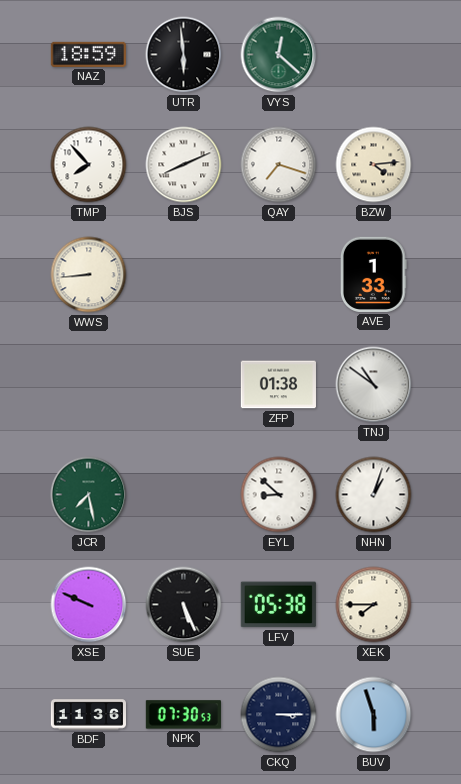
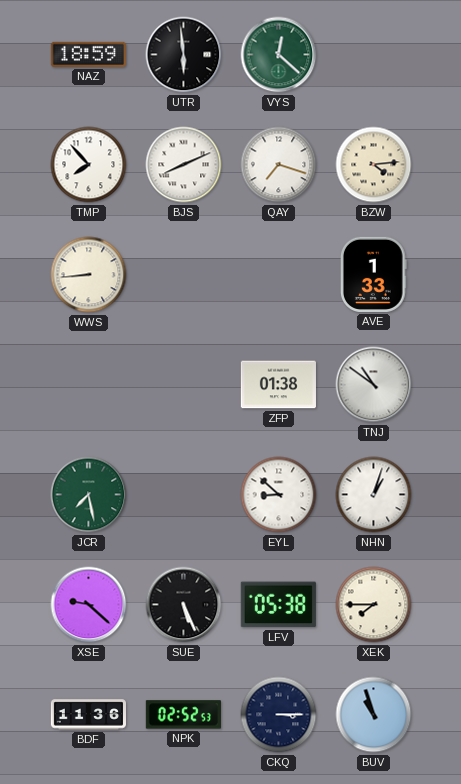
XSE: 9:49 -> 9:22
NPK: 07:30 -> 02:52
BUV: 5:57 -> 10:57
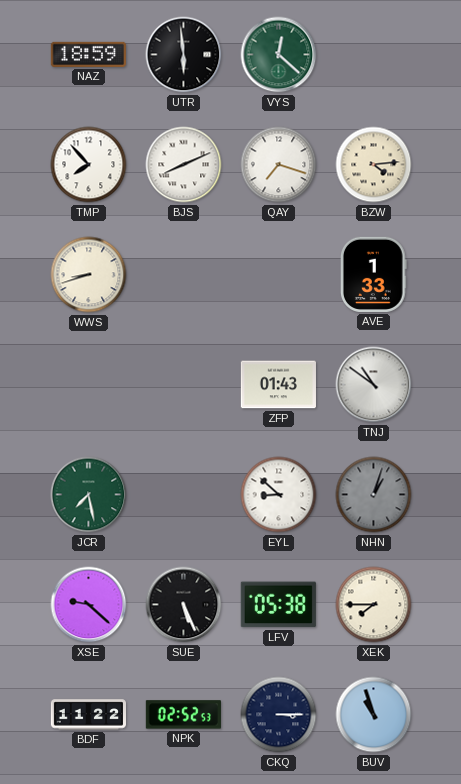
WWS: 8:44 -> 8:42
ZFP: 01:38 -> 01:43
NHN dial: white -> grey
BDF: 11:36 -> 11:22
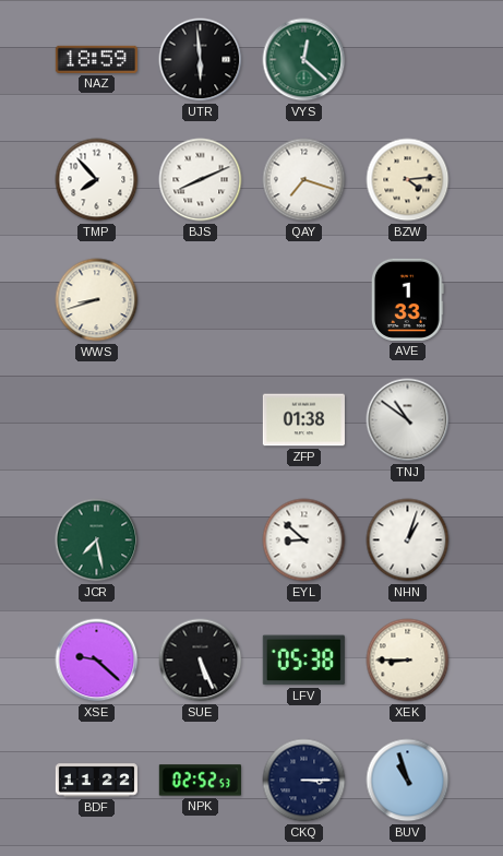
ZFP: 01:43 -> 01:38
NHN dial: grey -> white
XEK: 7:45 -> 8:45
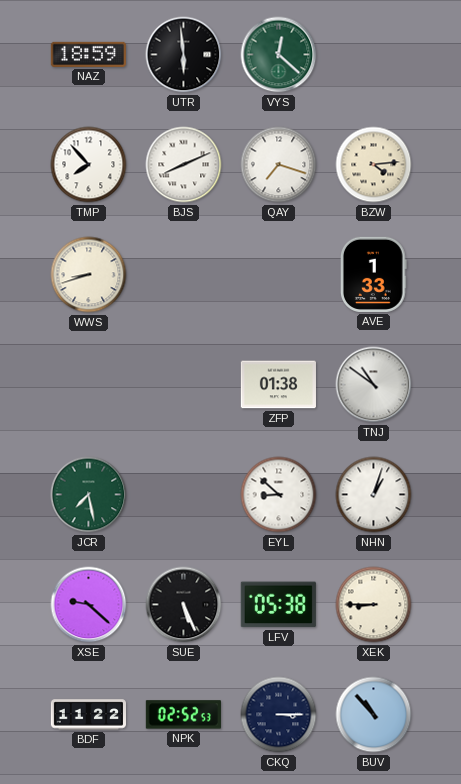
BUV: 10:57 -> 10:53
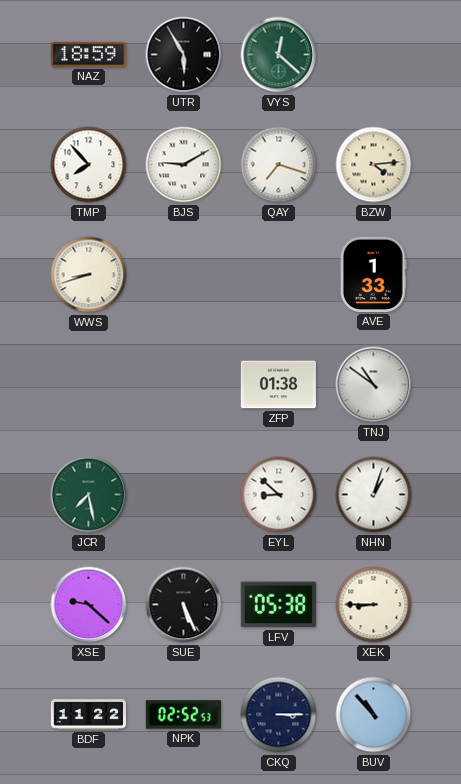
UTR: 5:59 -> 5:55
BJS: 8:11 -> 9:10
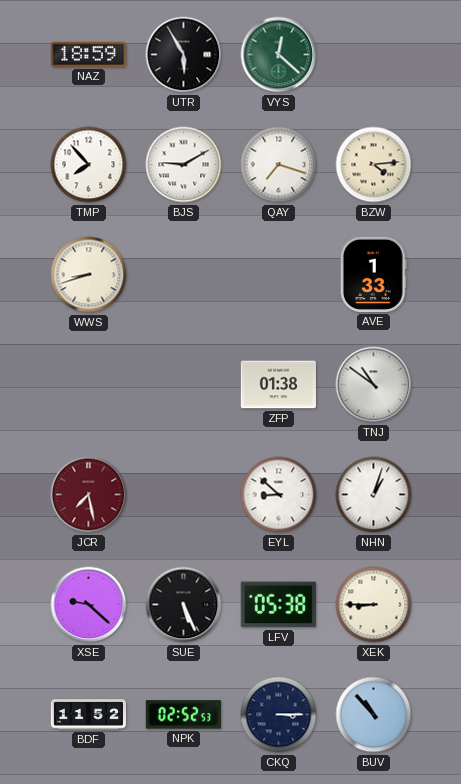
JCR dial: green -> burgundy
BDF: 11:22 -> 11:52
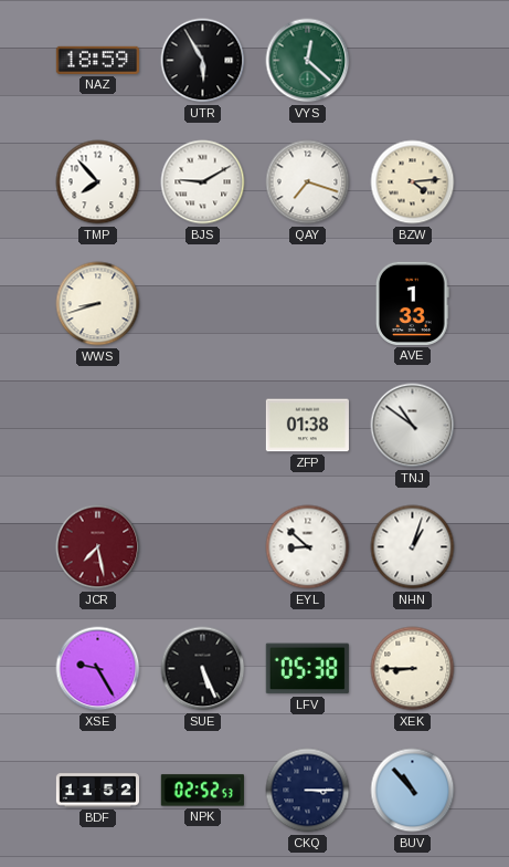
XSE: 9:22 -> 9:25
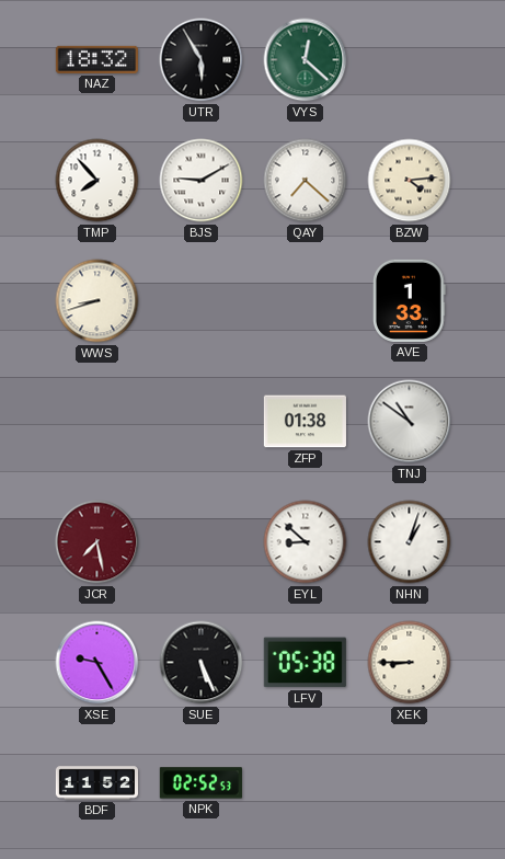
NAZ: 18:59 -> 18:32
QAY: 7:18 -> 7:22
CKQ: 3:15 -> none
BUV: 10:53 -> none
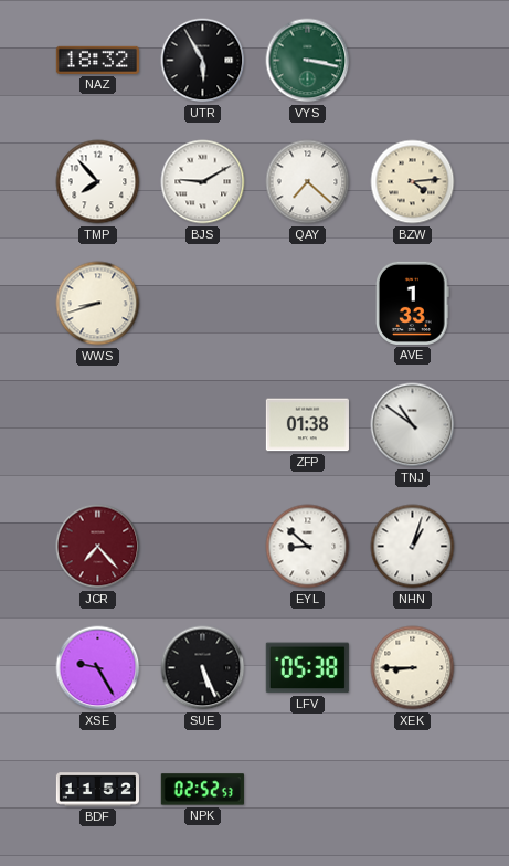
VYS: 12:22 -> 3:17
JCR: 7:28 -> 7:23
